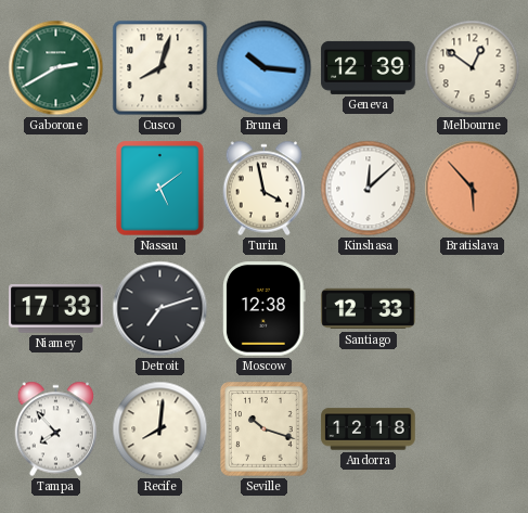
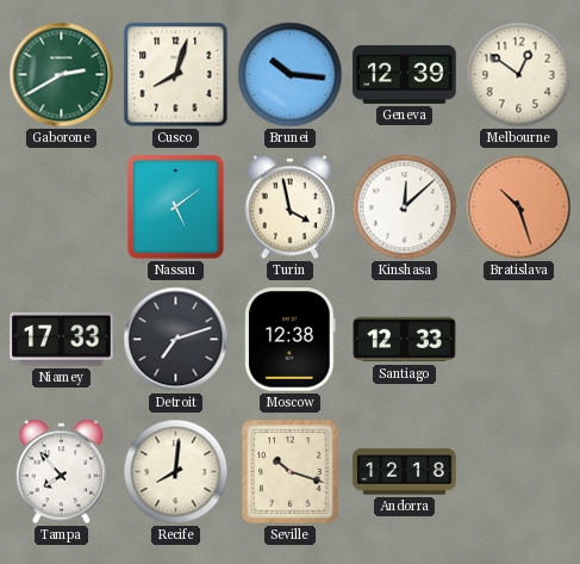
Bratislava: 5:53 -> 10:27
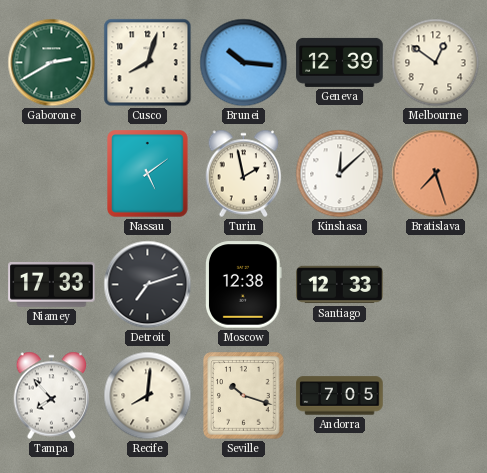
Turin: 3:58 -> 1:58
Bratislava: 10:27 -> 7:27
Andorra: 12:18 -> 7:05
